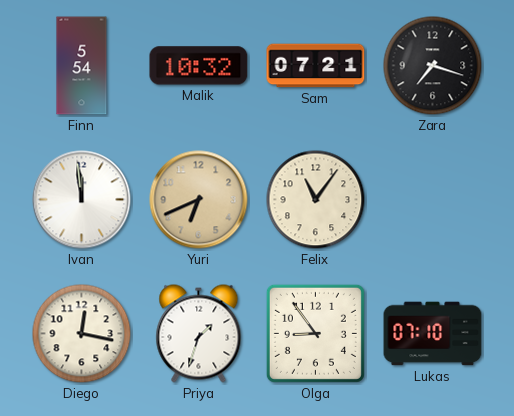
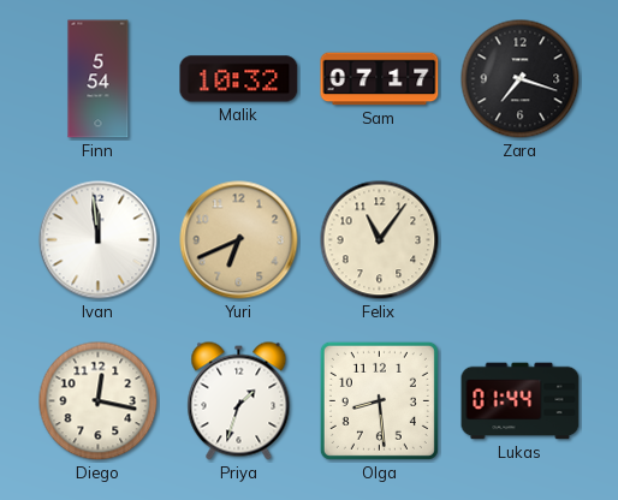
Sam: 07:21 -> 07:17
Olga: 8:54 -> 8:29
Lukas: 07:10 -> 01:44
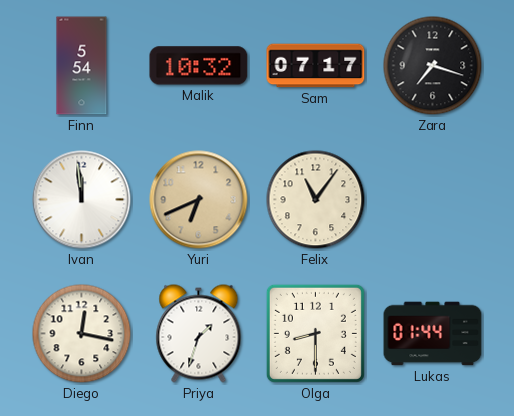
Olga: 8:29 -> 8:30
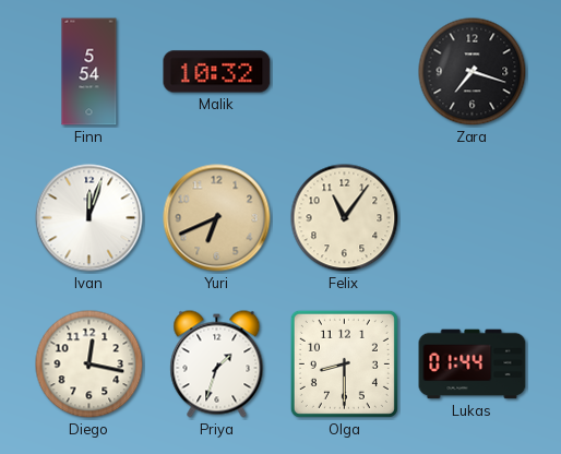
Sam: 07:17 -> none
Ivan: 11:59 -> 12:03
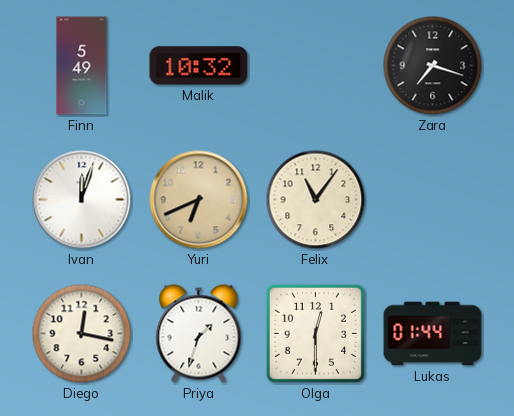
Finn: 5:54 -> 5:49
Olga: 8:30 -> 12:30
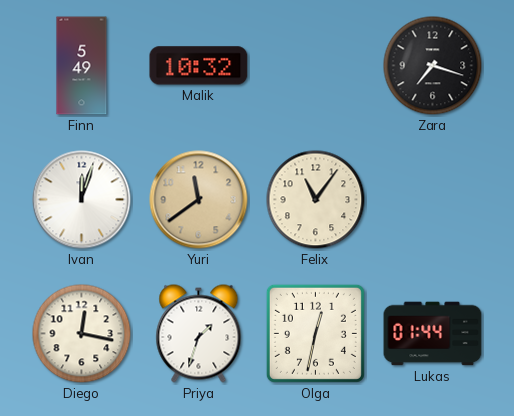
Yuri: 6:41 -> 11:39
Olga: 12:30 -> 12:32
